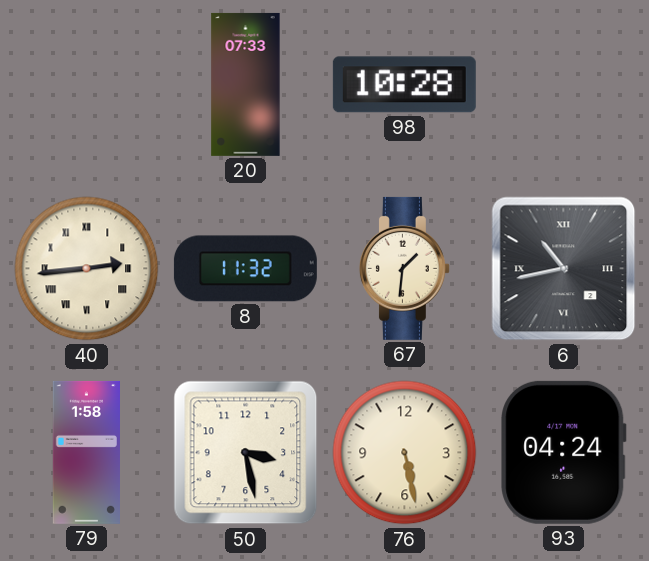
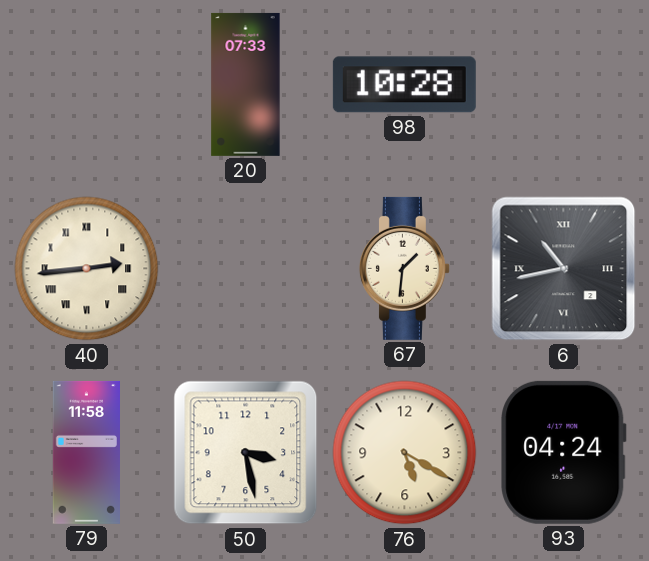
8: 11:32 -> none
79: 1:58 -> 11:58
76: 5:28 -> 5:20
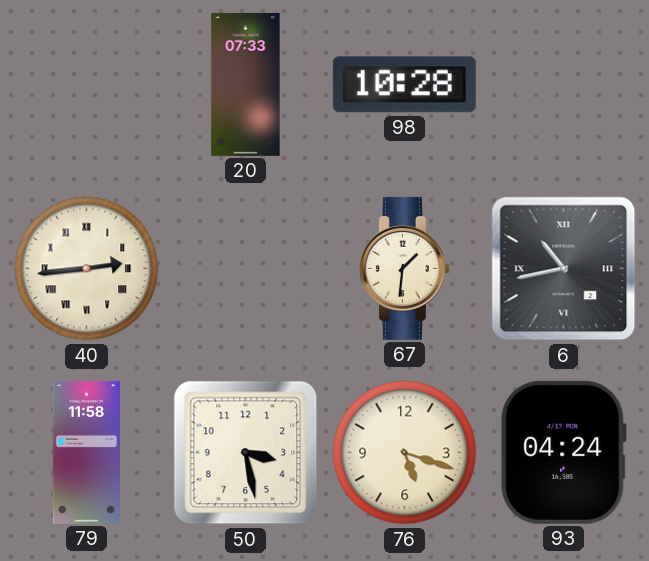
76: 5:20 -> 5:18
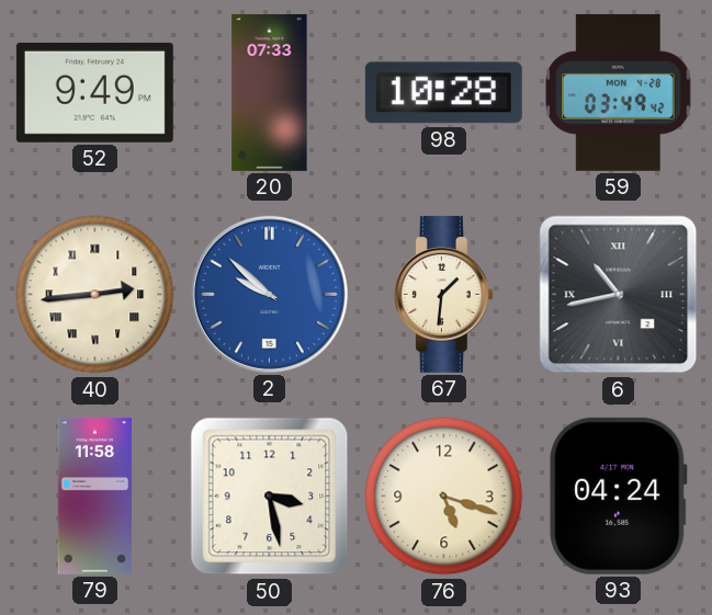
52: none -> 9:49
59: none -> 03:49
2: none -> 9:52
